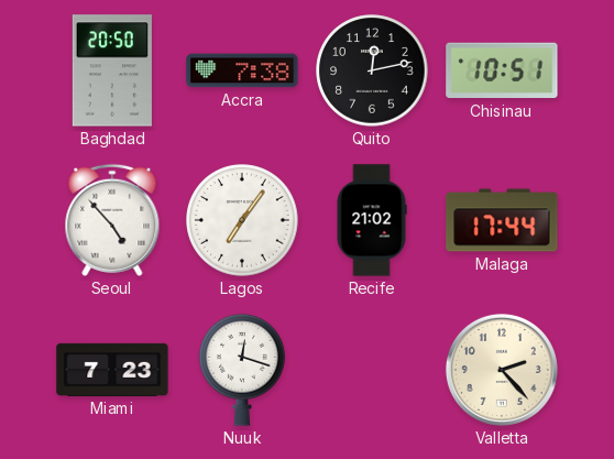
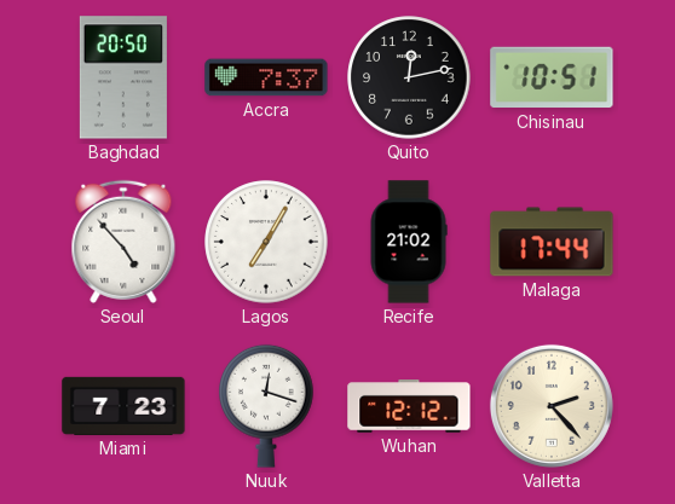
Accra: 7:38 -> 7:37
Lagos: 7:06 -> 7:05
Wuhan: none -> 12:12
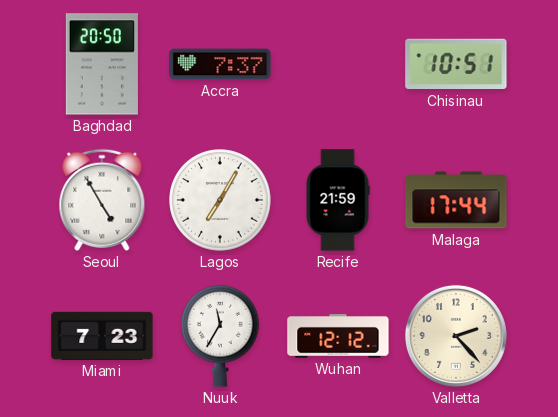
Quito: 12:13 -> none
Seoul: 4:53 -> 4:55
Recife: 21:02 -> 21:59
Nuuk: 12:18 -> 11:35
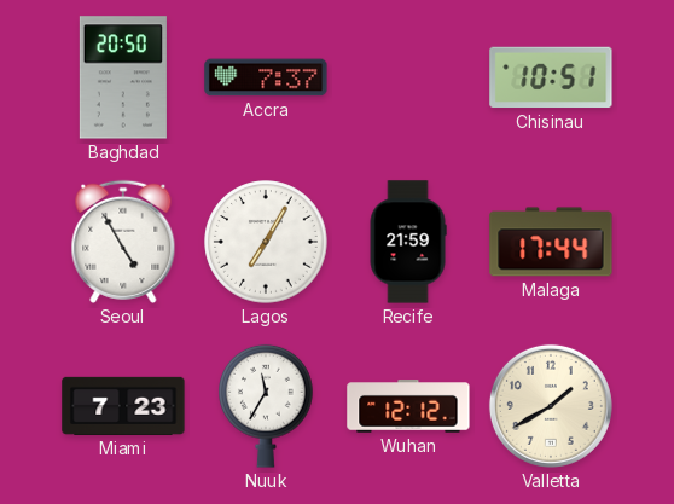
Valletta: 2:23 -> 1:40
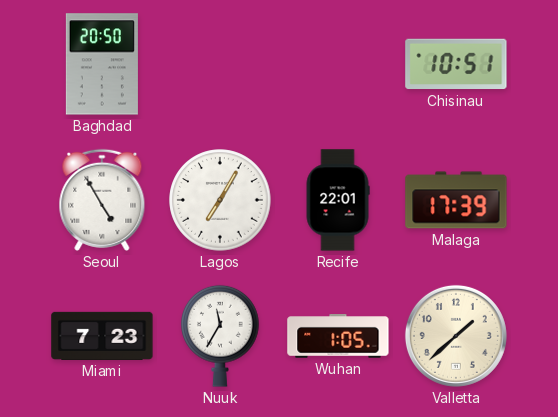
Accra: 7:37 -> none
Recife: 21:59 -> 22:01
Malaga: 17:44 -> 17:39
Wuhan: 12:12 -> 1:05
Valletta: 1:40 -> 1:38
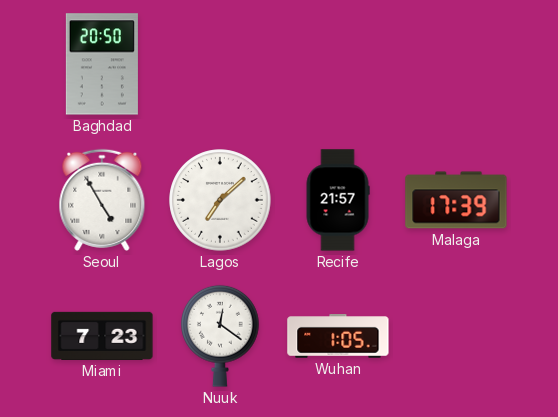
Chisinau: 10:51 -> none
Lagos: 7:05 -> 7:08
Recife: 22:01 -> 21:57
Nuuk: 11:35 -> 12:21
Valletta: 1:38 -> none
